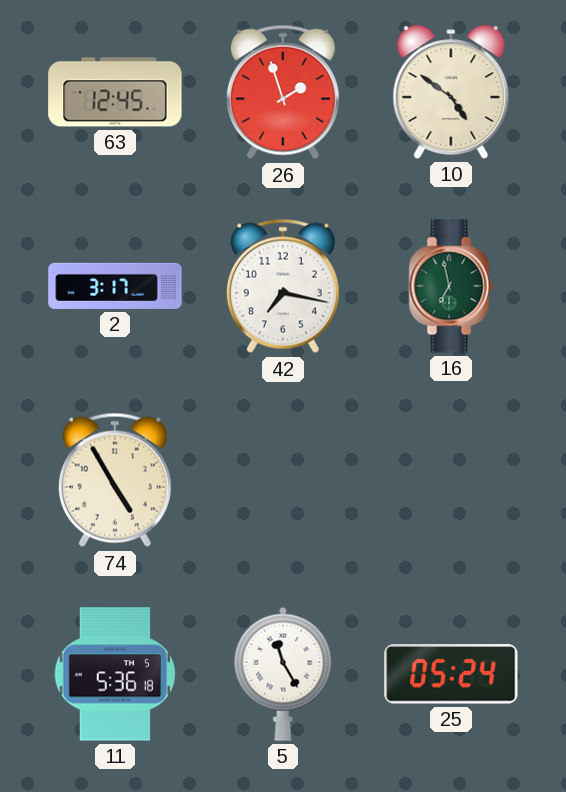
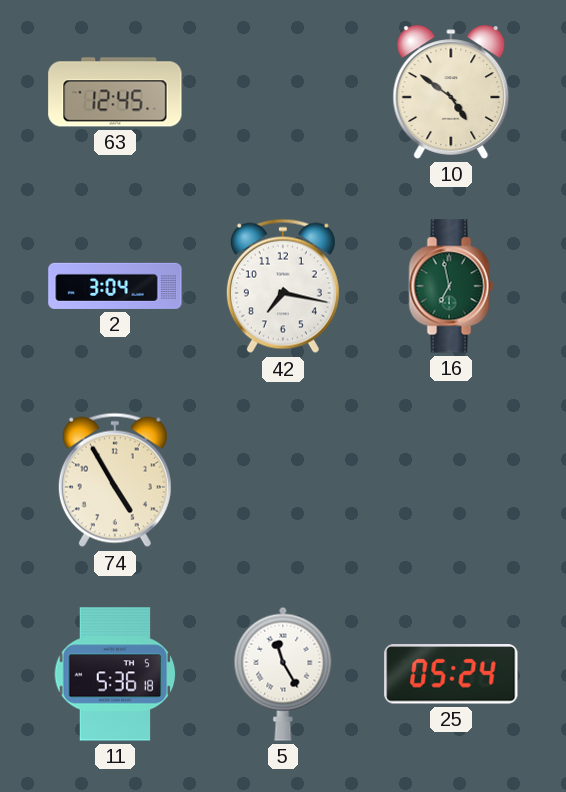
26: 1:57 -> none
2: 3:17 -> 3:04
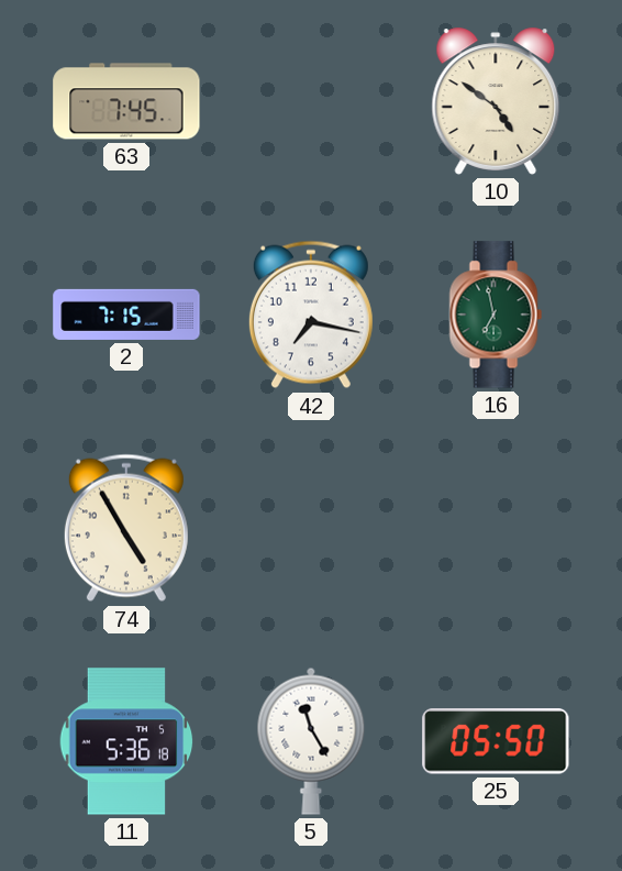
63: 12:45 -> 7:45
2: 3:04 -> 7:15
25: 05:24 -> 05:50
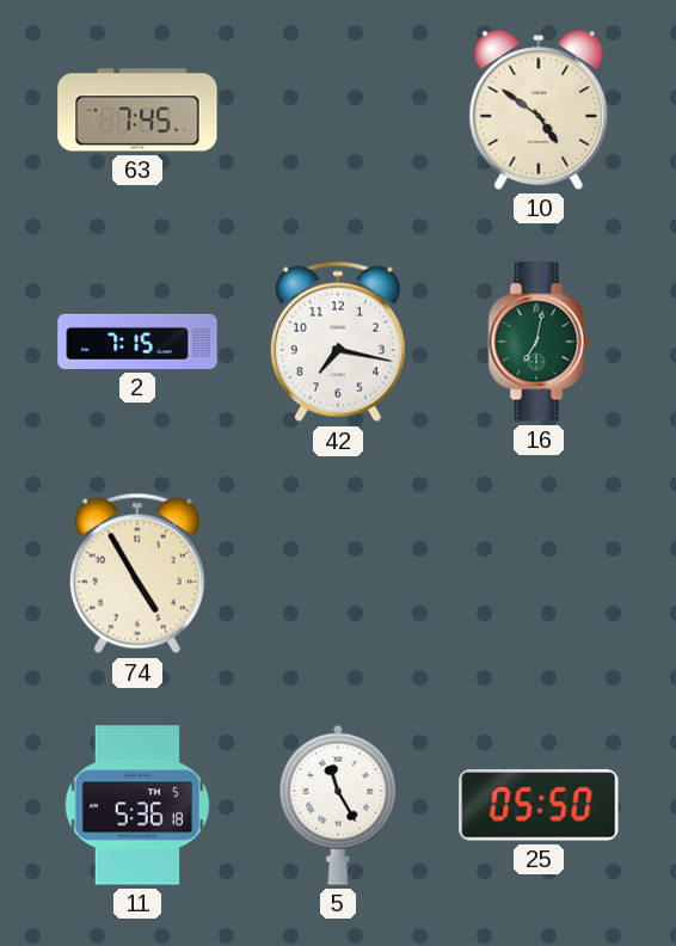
16: 6:58 -> 7:02
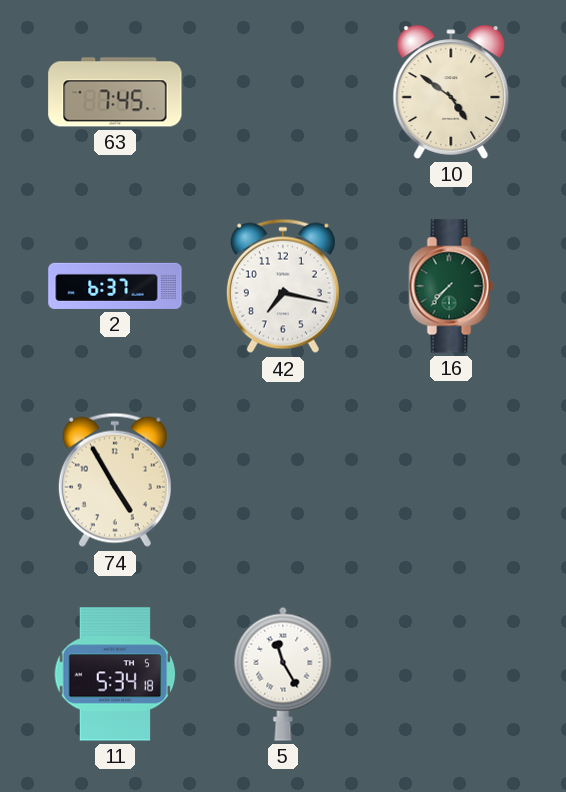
2: 7:15 -> 6:37
16: 7:02 -> 7:37
11: 5:36 -> 5:34
25: 05:50 -> none
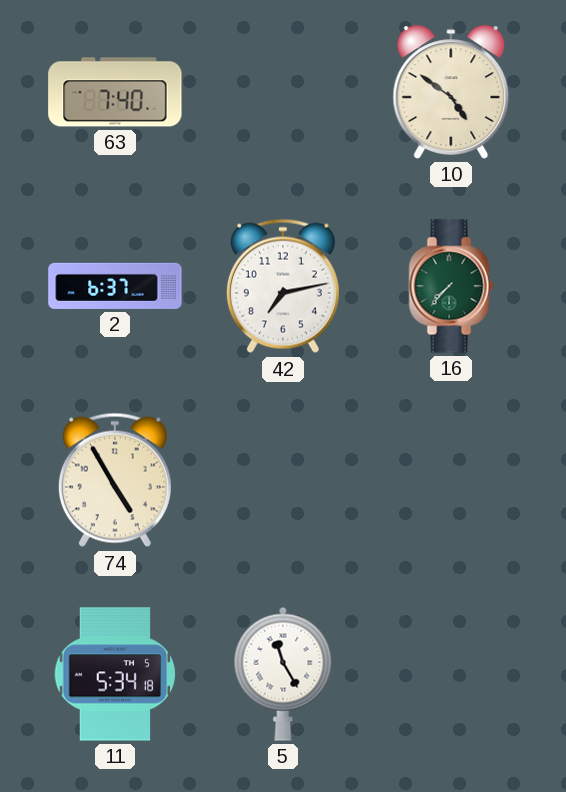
63: 7:45 -> 7:40
42: 7:17 -> 7:13
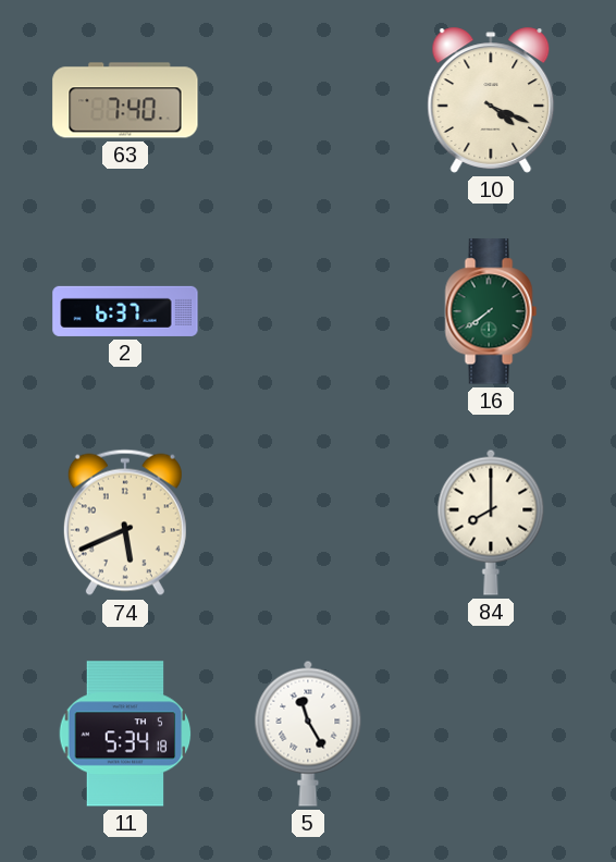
10: 4:51 -> 4:19
42: 7:13 -> none
16: 7:37 -> 7:39
74: 4:55 -> 5:41
84: none -> 8:00
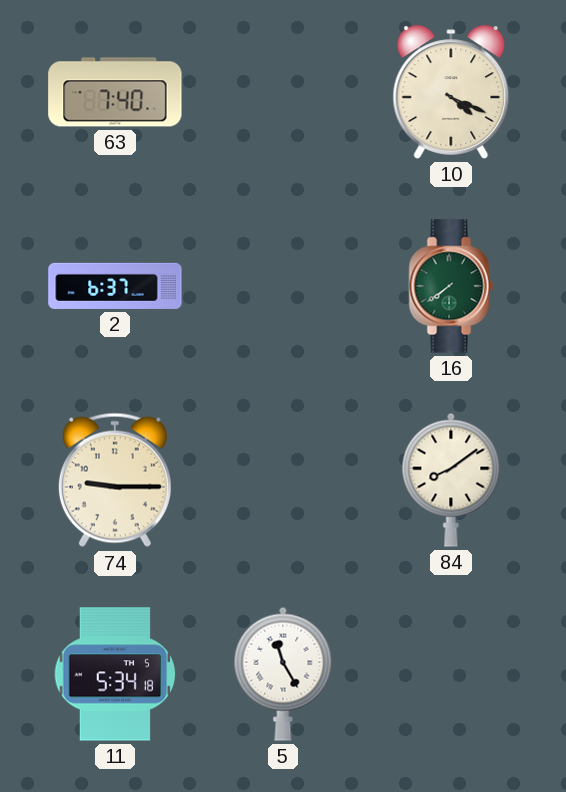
74: 5:41 -> 9:15
84: 8:00 -> 8:09
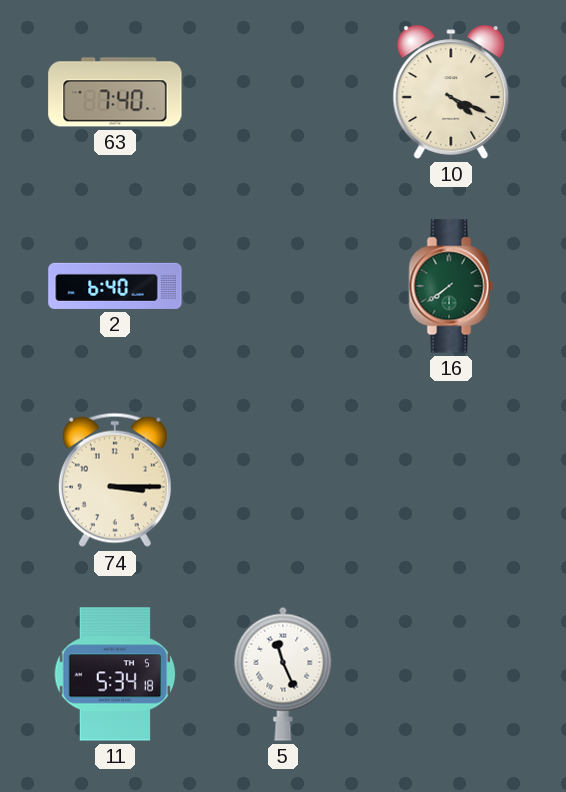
2: 6:37 -> 6:40
74: 9:15 -> 3:15
84: 8:09 -> none
5: 11:25 -> 11:26
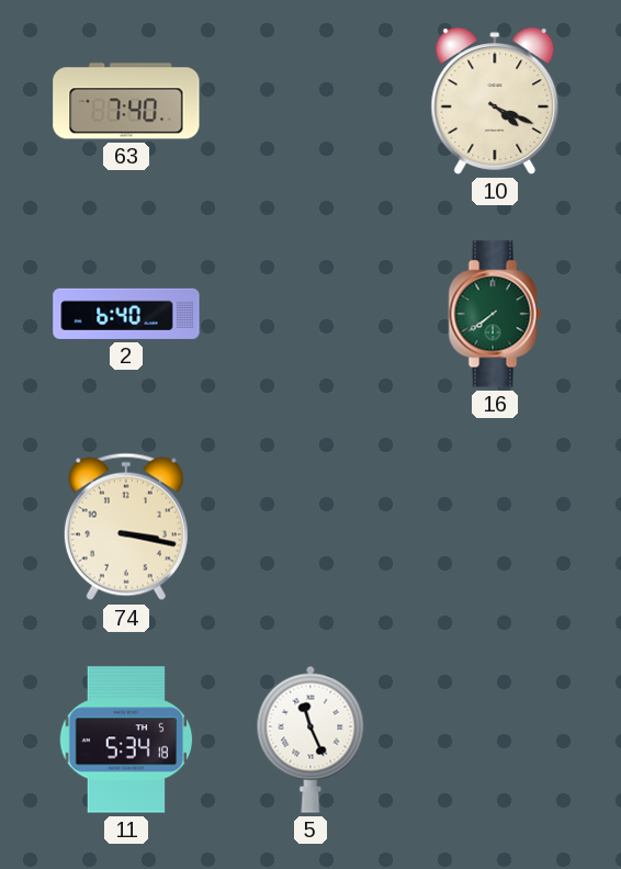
74: 3:15 -> 3:17
